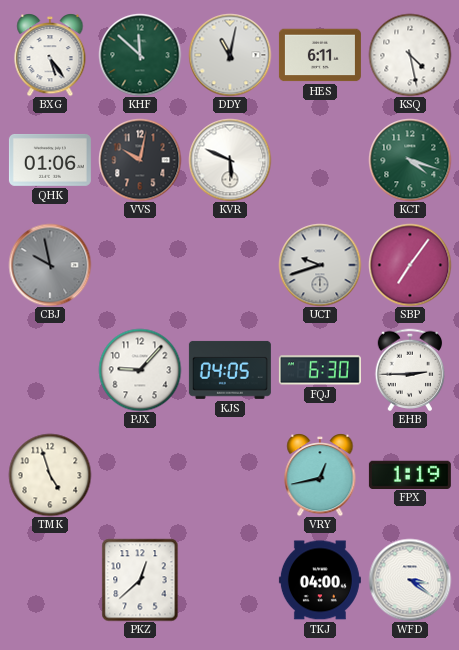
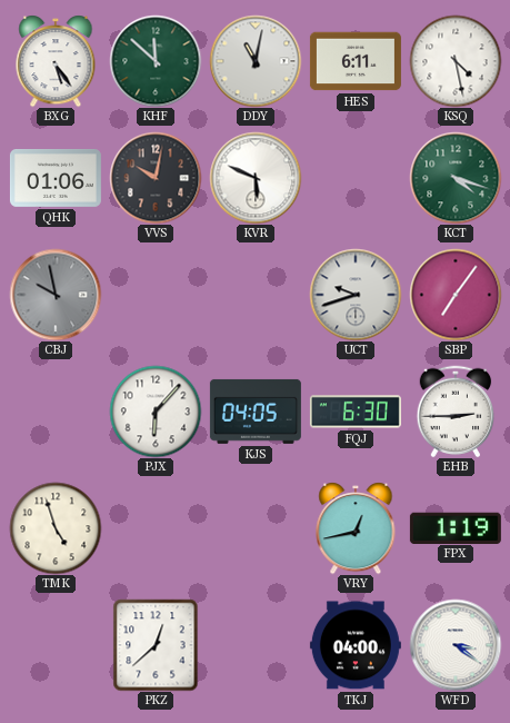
PJX: 9:07 -> 6:07
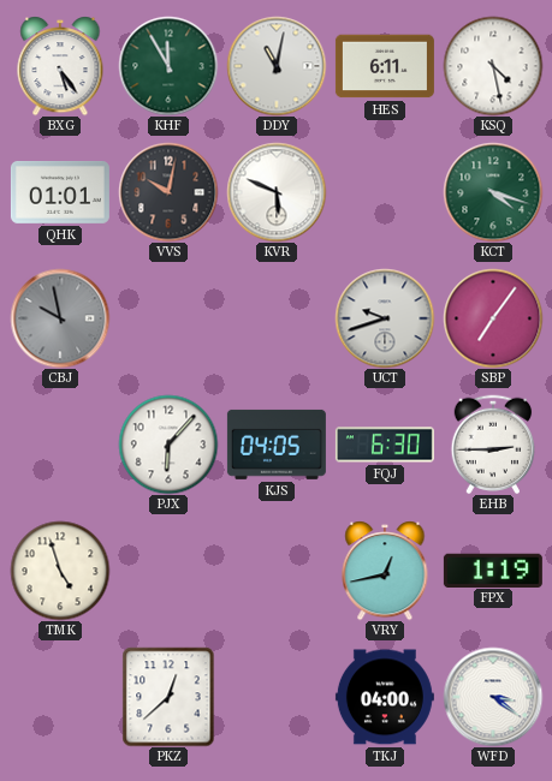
KHF: 11:52 -> 11:55
QHK: 01:06 -> 01:01
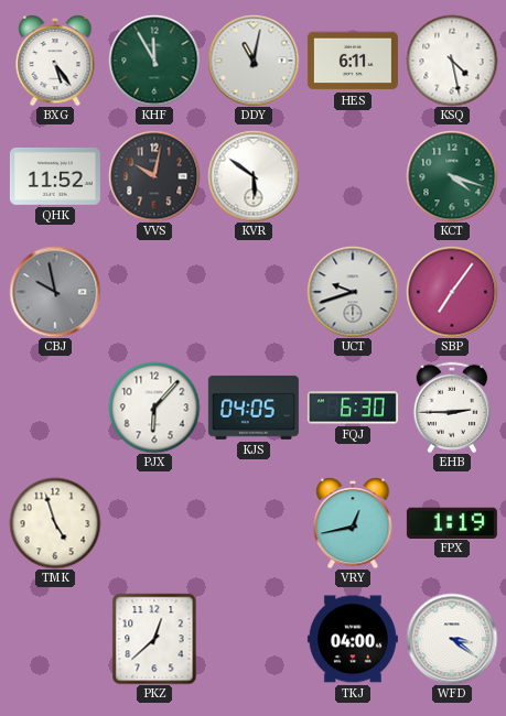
QHK: 01:01 -> 11:52
KVR: 5:49 -> 5:51
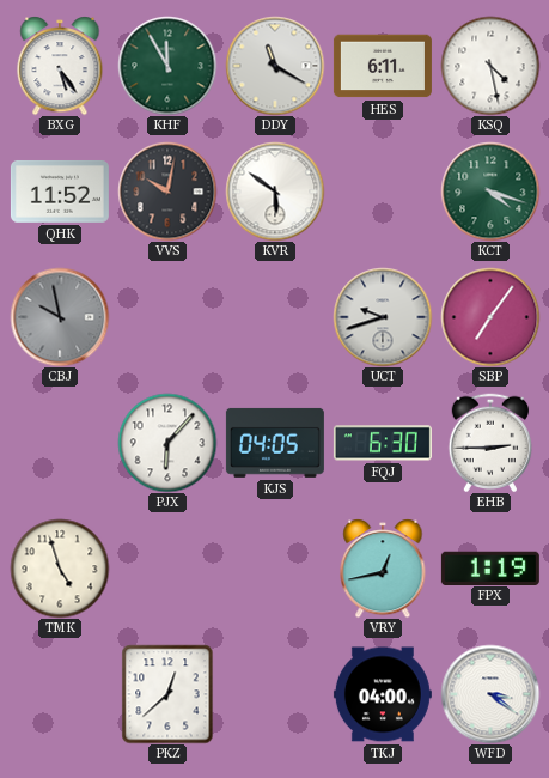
DDY: 11:02 -> 11:20
